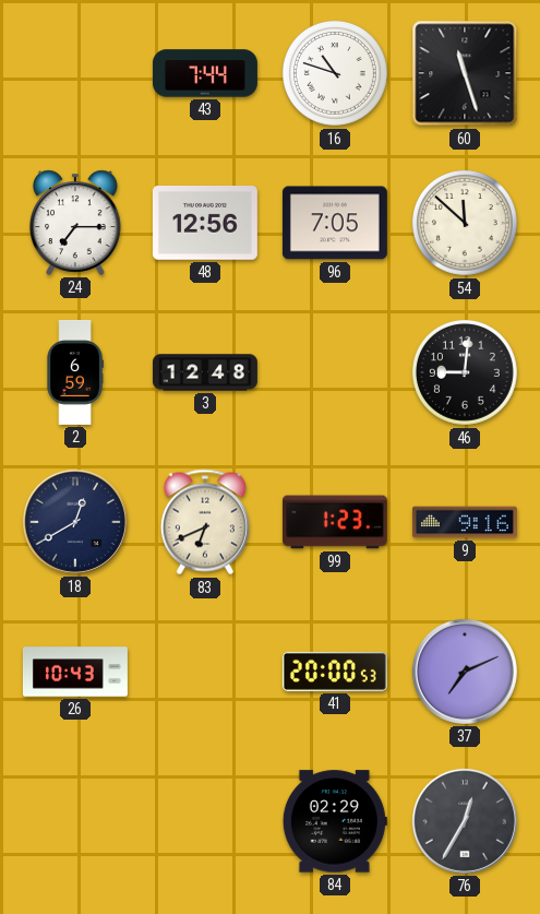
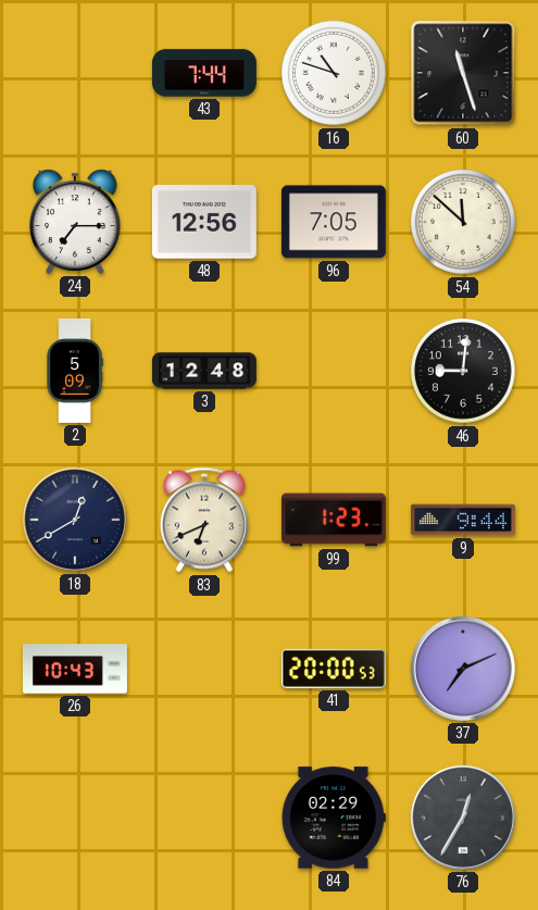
2: 6:59 -> 5:09
9: 9:16 -> 9:44
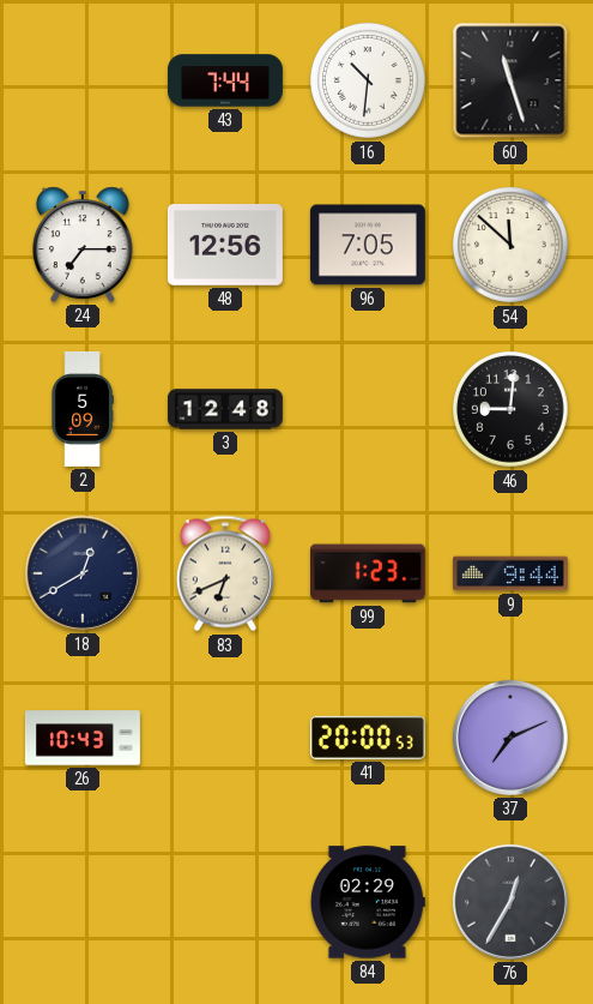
16: 10:48 -> 10:31
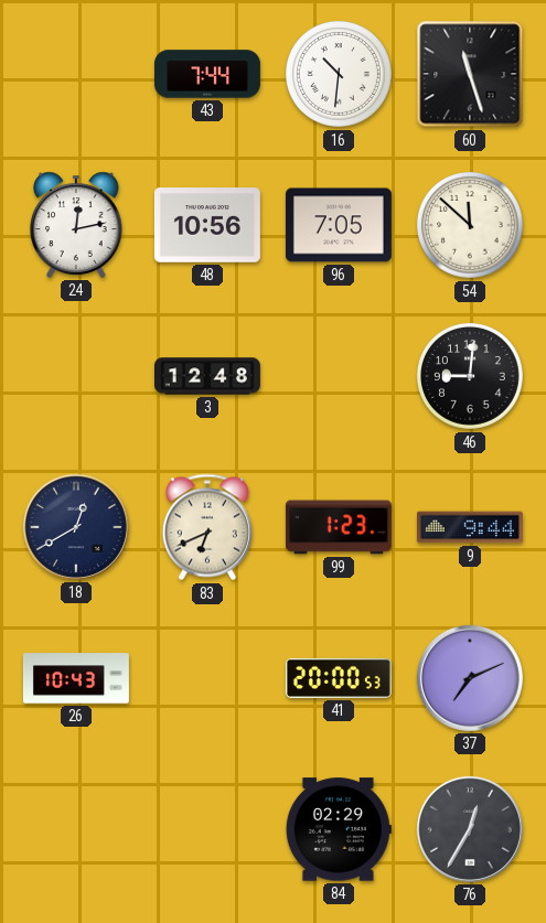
24: 7:15 -> 12:13
48: 12:56 -> 10:56
2: 5:09 -> none
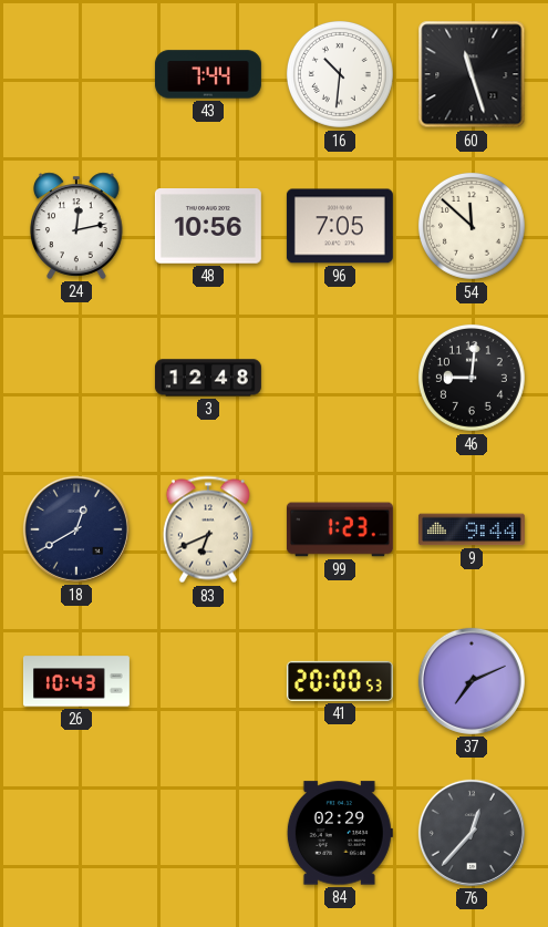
76: 12:35 -> 12:37
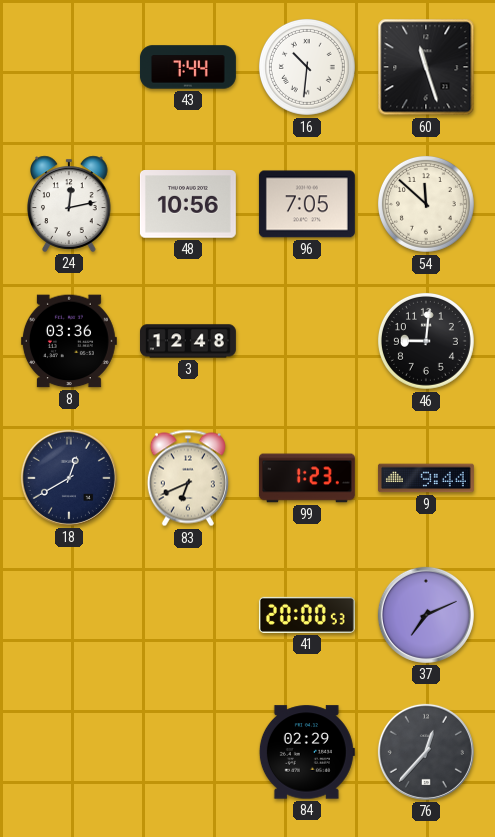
8: none -> 03:36
26: 10:43 -> none
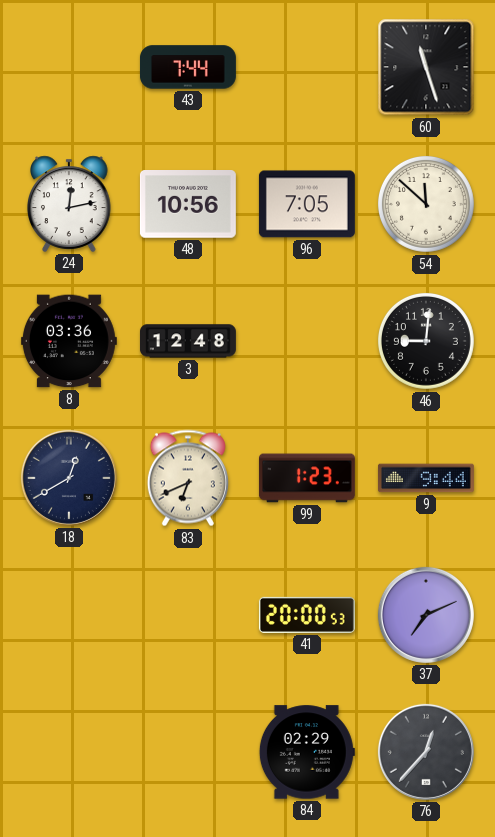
16: 10:31 -> none
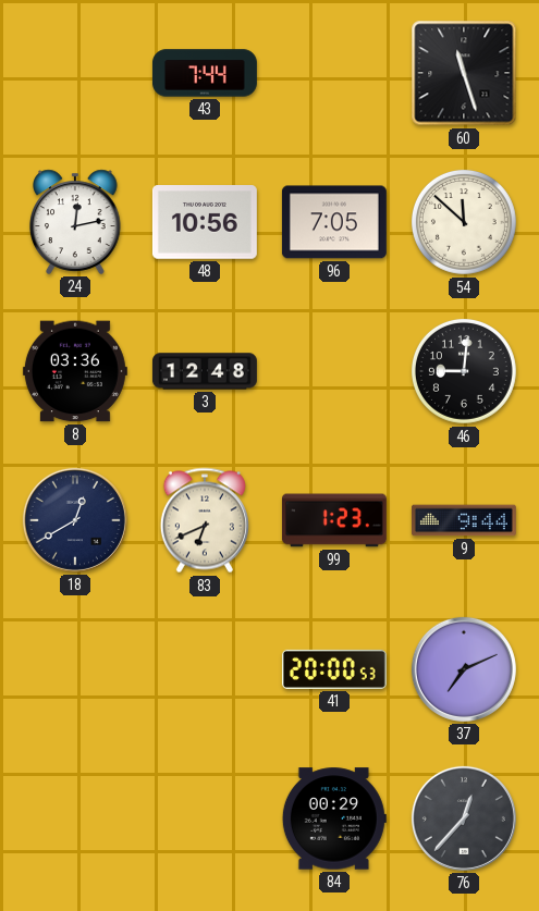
84: 02:29 -> 00:29
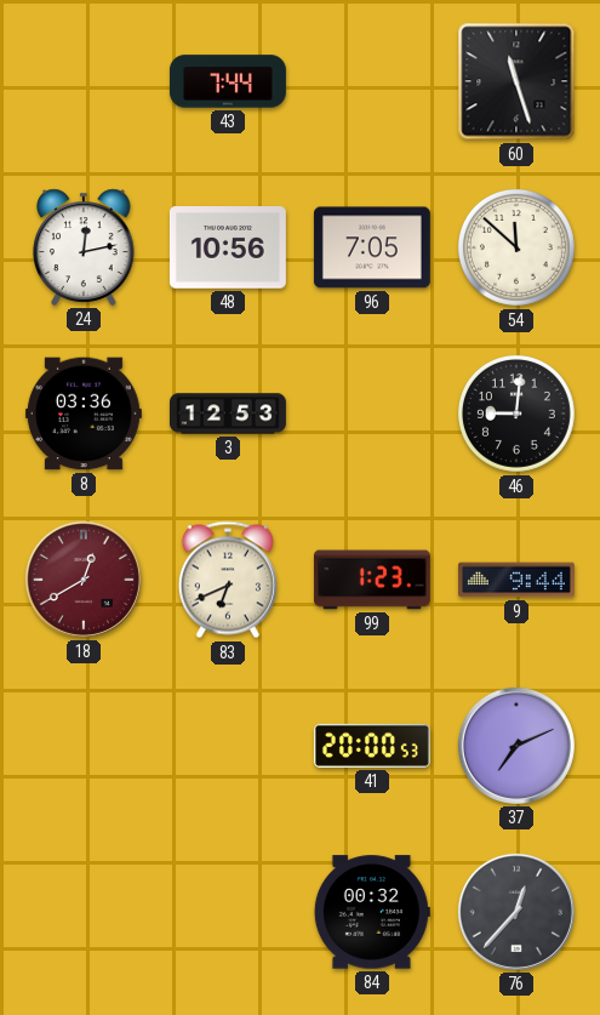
3: 12:48 -> 12:53
18 dial: navy -> burgundy
84: 00:29 -> 00:32
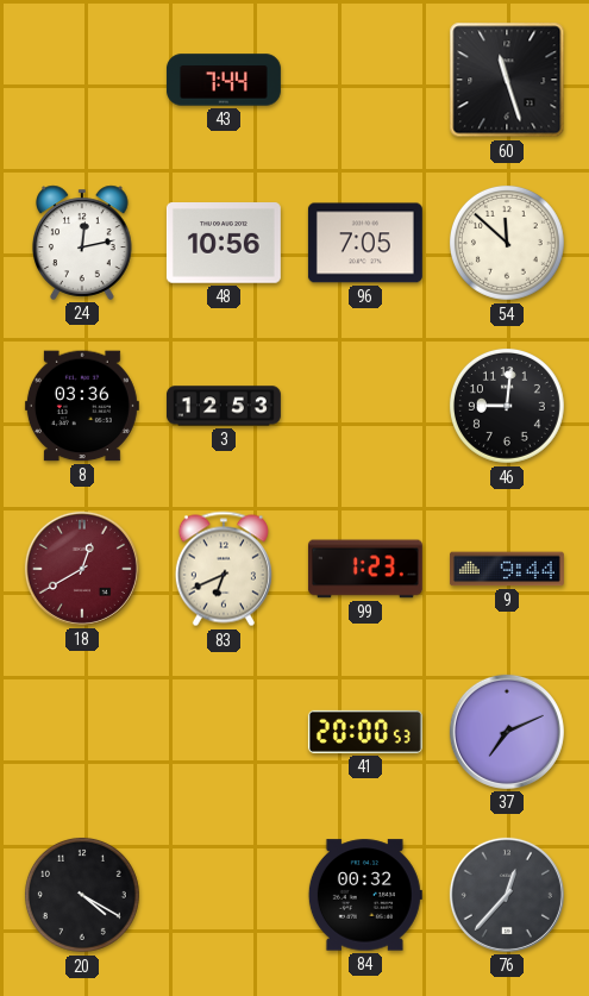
20: none -> 4:20
